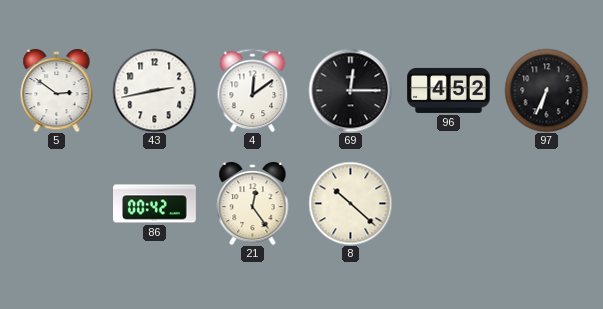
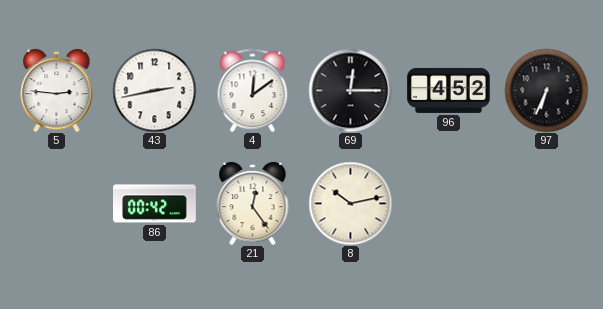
5: 2:51 -> 2:46
8: 10:22 -> 10:13
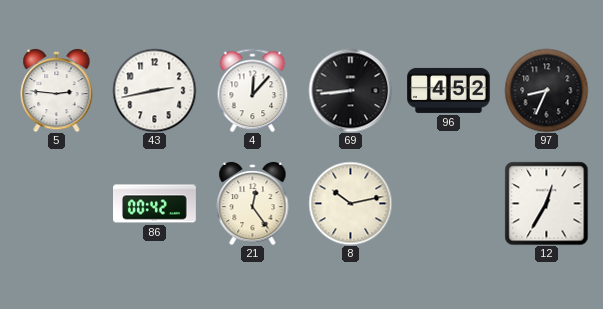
4: 12:09 -> 12:07
69: 12:15 -> 8:44
97: 6:34 -> 8:34
12: none -> 12:35
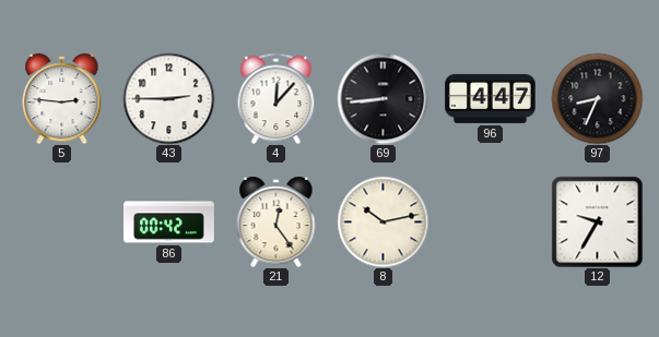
43: 2:43 -> 2:45
96: 4:52 -> 4:47
12: 12:35 -> 9:35
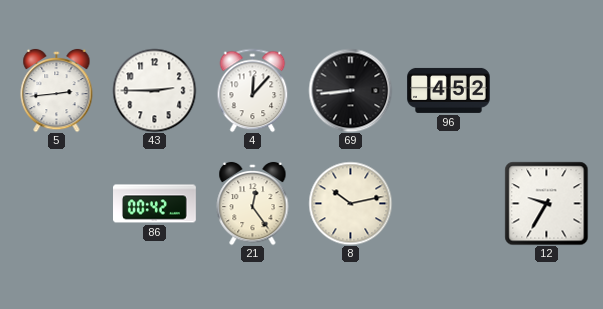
5: 2:46 -> 2:44
96: 4:47 -> 4:52
97: 8:34 -> none
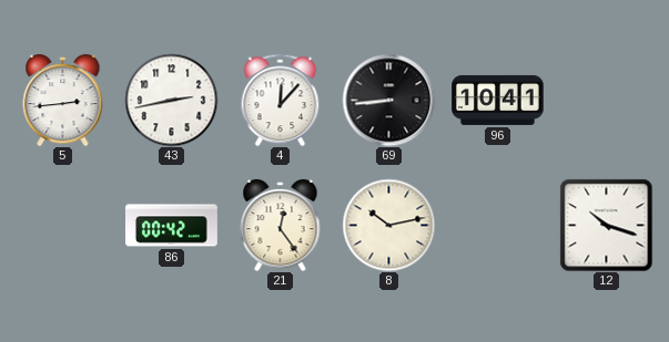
43: 2:45 -> 2:43
96: 4:52 -> 10:41
12: 9:35 -> 10:18
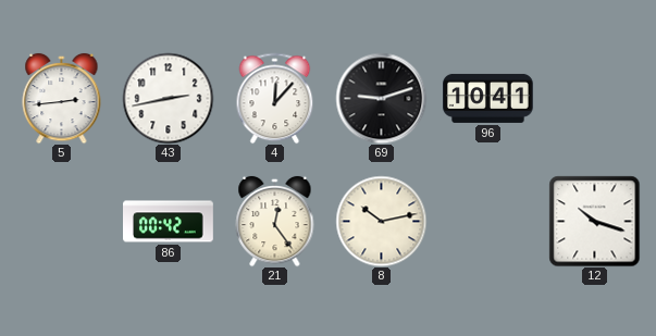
69: 8:44 -> 9:12
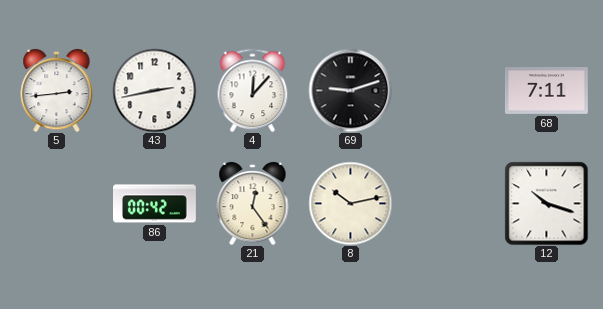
96: 10:41 -> none
68: none -> 7:11
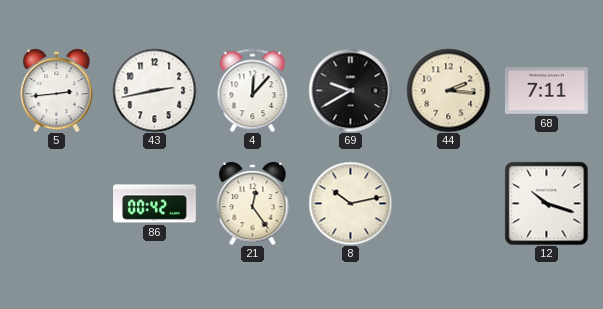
69: 9:12 -> 9:40
44: none -> 2:16
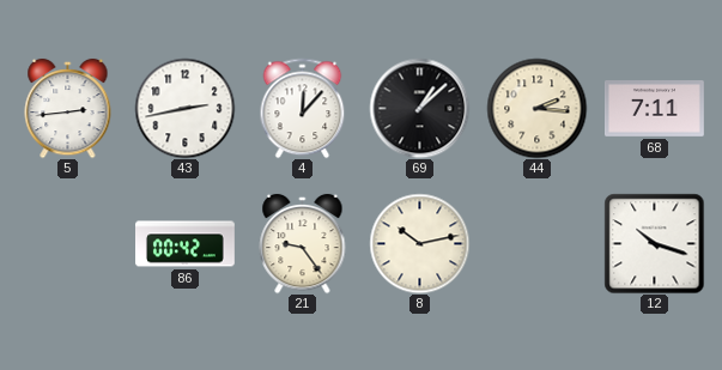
69: 9:40 -> 1:08
21: 12:24 -> 9:24
